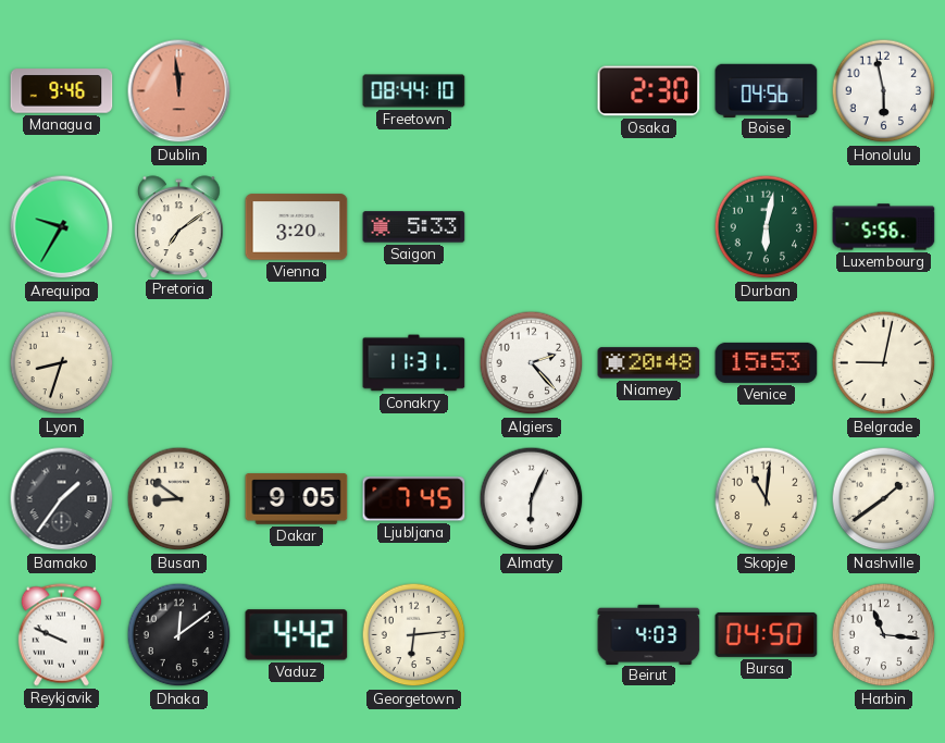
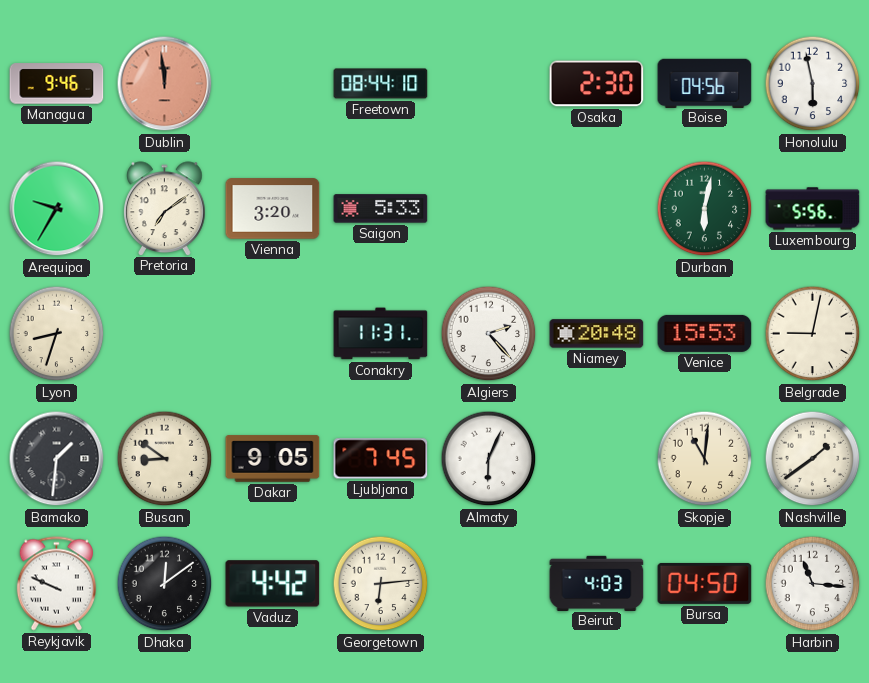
Bamako: 1:36 -> 1:31
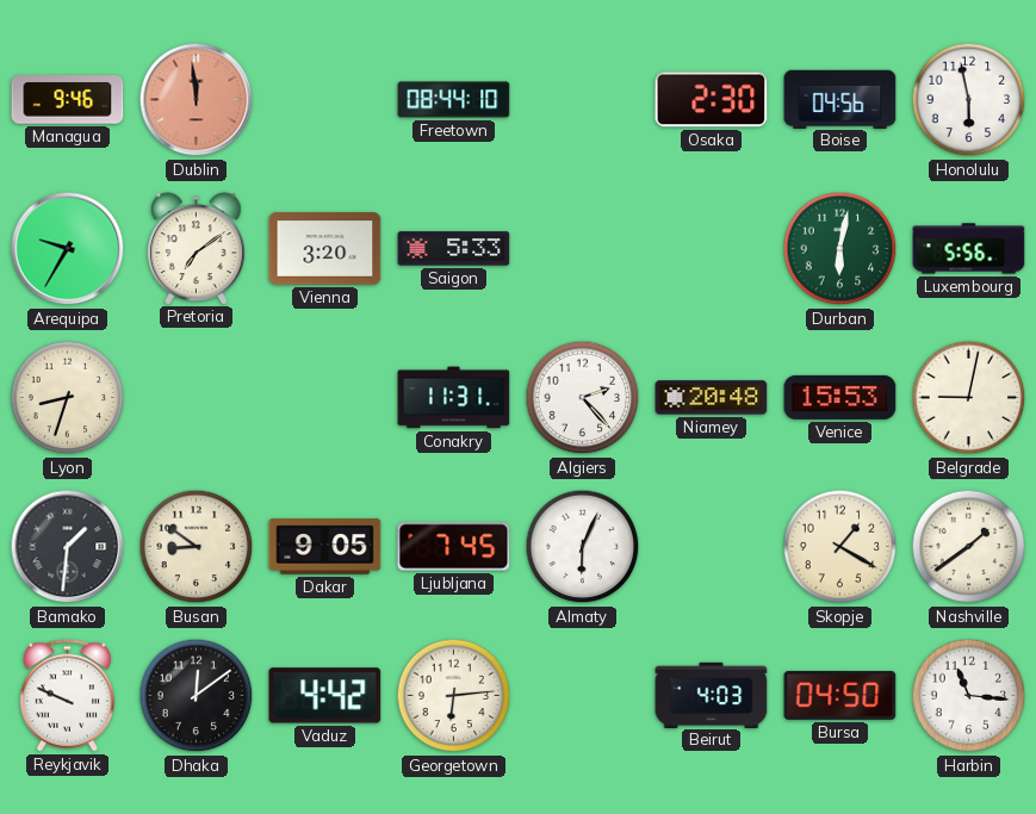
Skopje: 11:01 -> 1:20
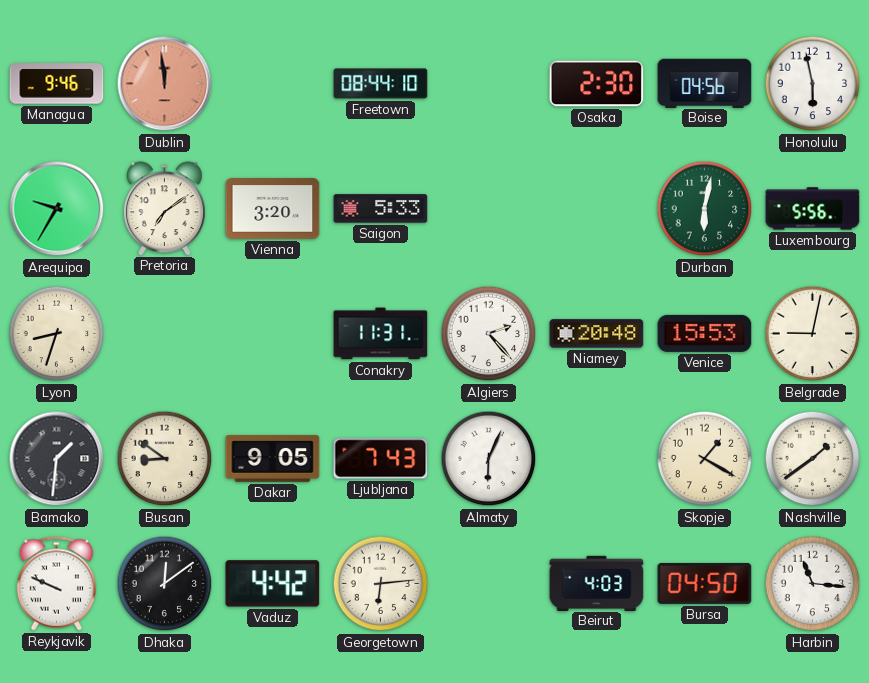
Ljubljana: 7:45 -> 7:43
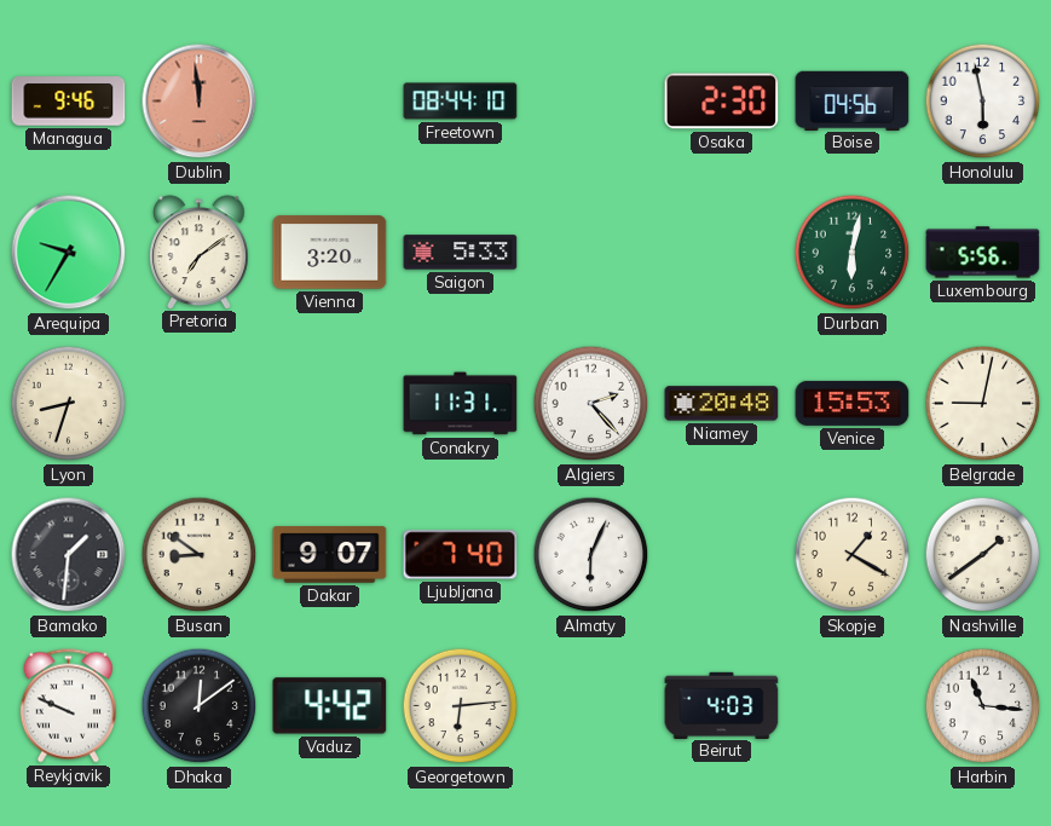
Dakar: 9:05 -> 9:07
Ljubljana: 7:43 -> 7:40
Bursa: 04:50 -> none
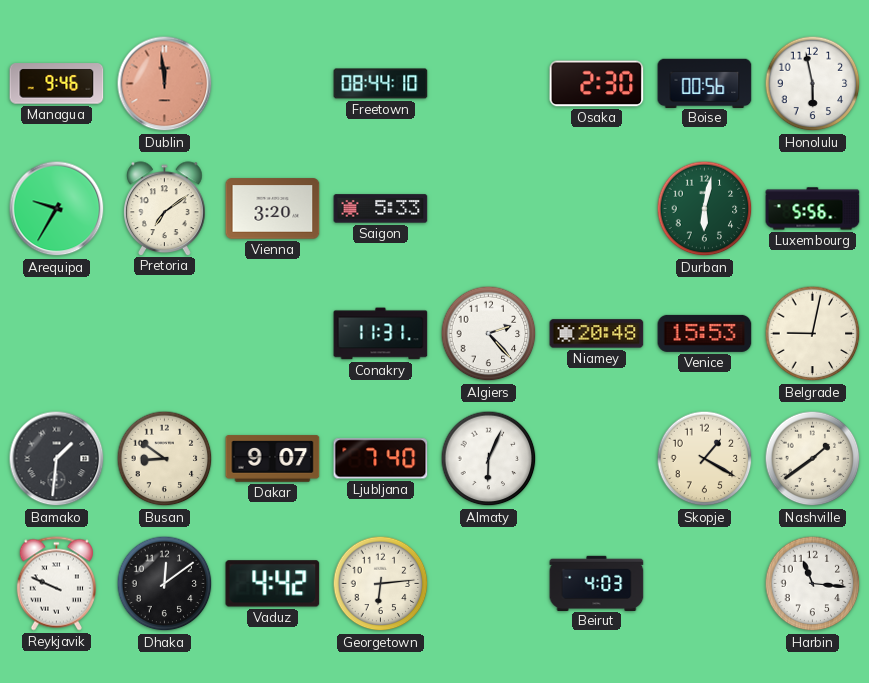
Boise: 04:56 -> 00:56
Lyon: 8:33 -> none
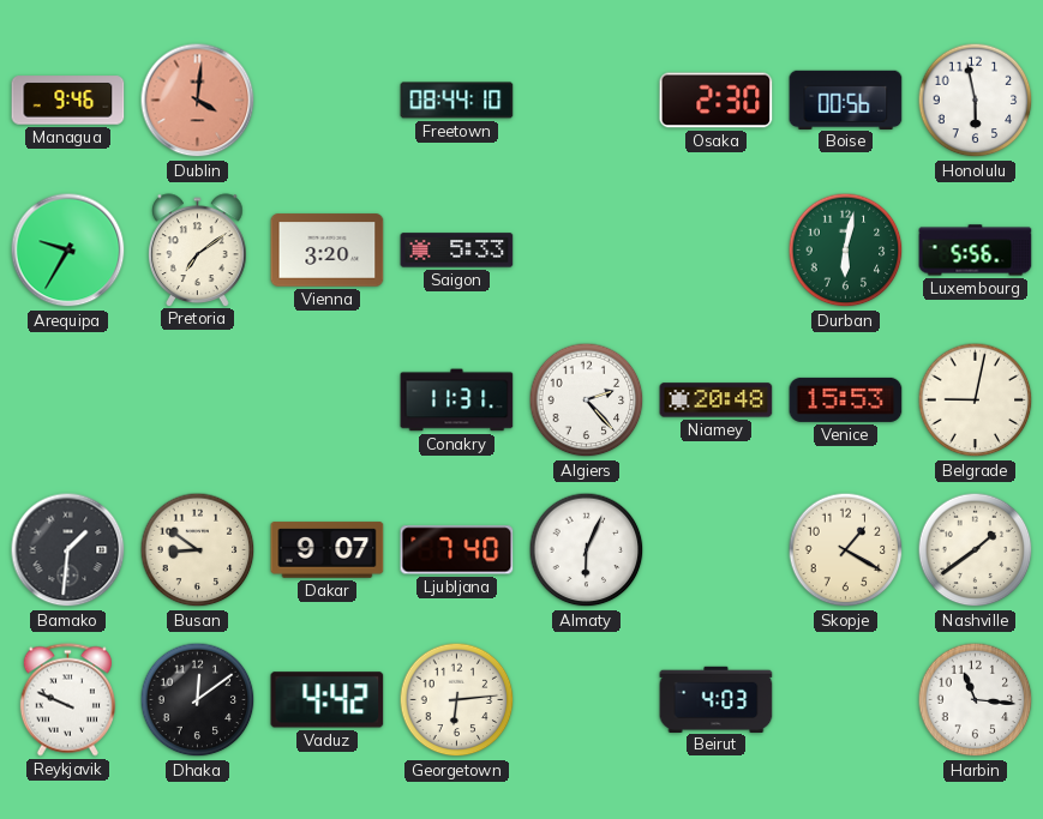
Dublin: 11:59 -> 4:01
